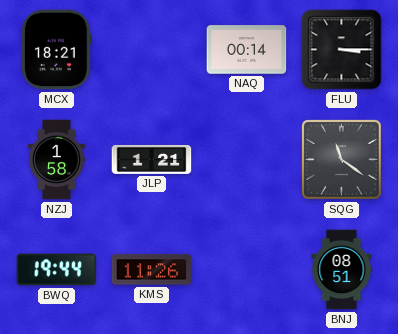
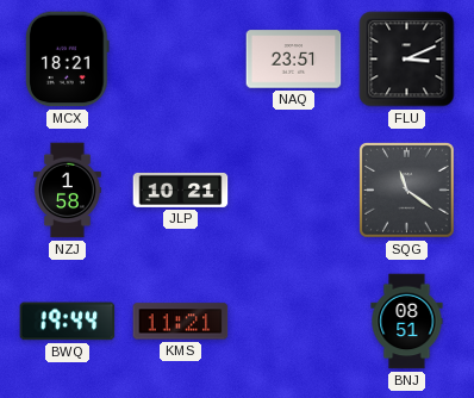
NAQ: 00:14 -> 23:51
FLU: 3:15 -> 3:11
JLP: 1:21 -> 10:21
KMS: 11:26 -> 11:21
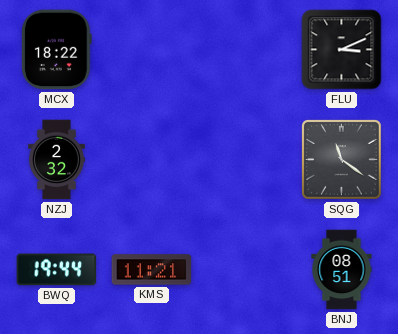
MCX: 18:21 -> 18:22
NAQ: 23:51 -> none
NZJ: 1:58 -> 2:32
JLP: 10:21 -> none
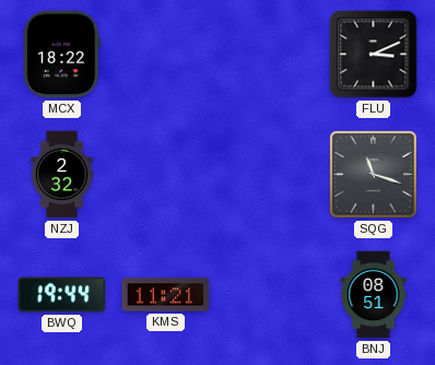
SQG: 11:21 -> 11:18
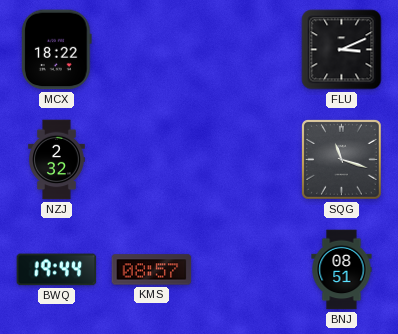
KMS: 11:21 -> 08:57
